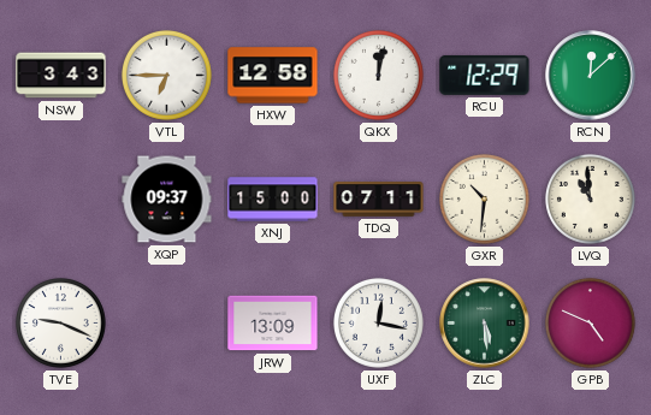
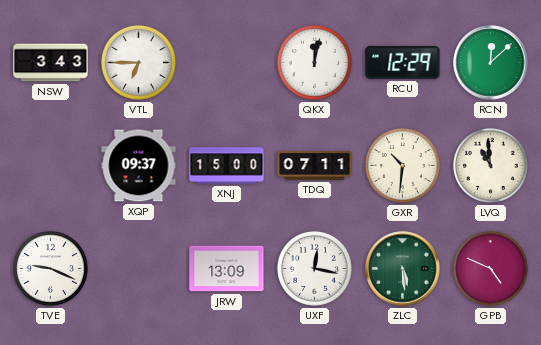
HXW: 12:58 -> none
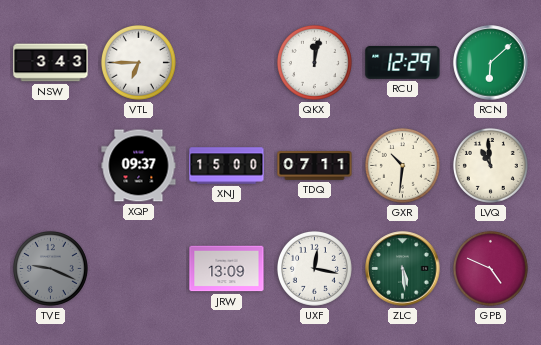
RCN: 12:08 -> 6:08
TVE dial: white -> grey
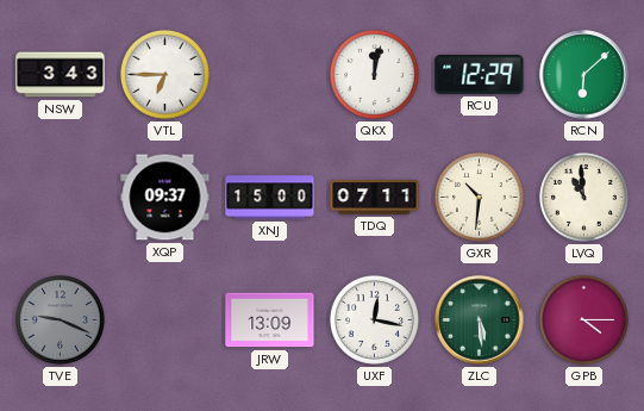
GPB: 4:49 -> 4:15
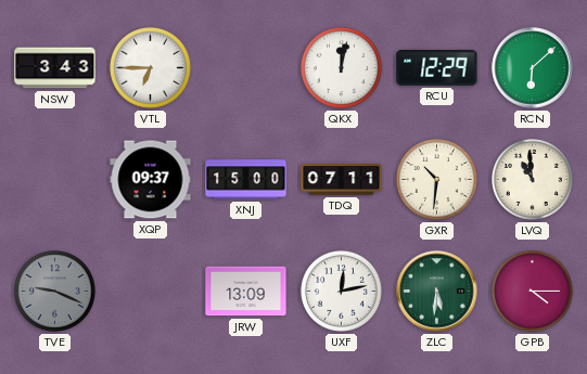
UXF: 12:17 -> 12:13
ZLC: 5:29 -> 5:31
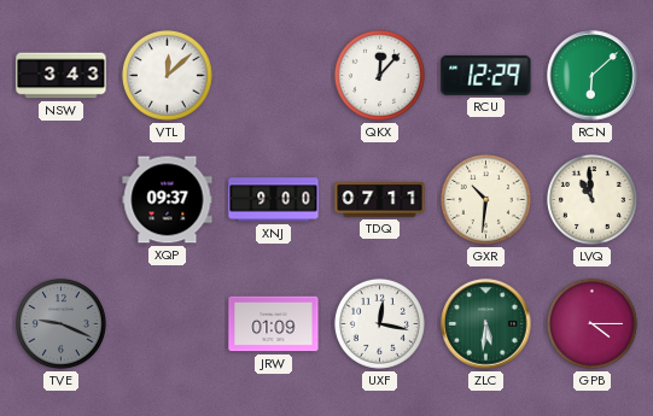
VTL: 6:45 -> 12:08
QKX: 12:02 -> 12:07
XNJ: 15:00 -> 9:00
JRW: 13:09 -> 01:09
UXF: 12:13 -> 12:17
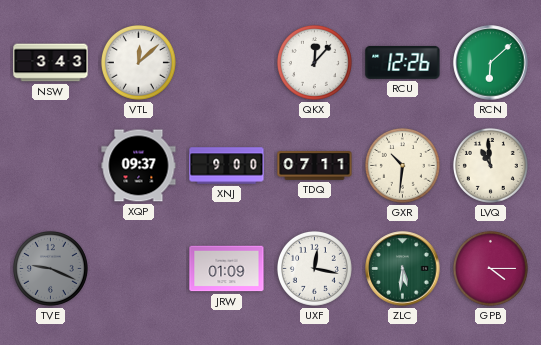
RCU: 12:29 -> 12:26
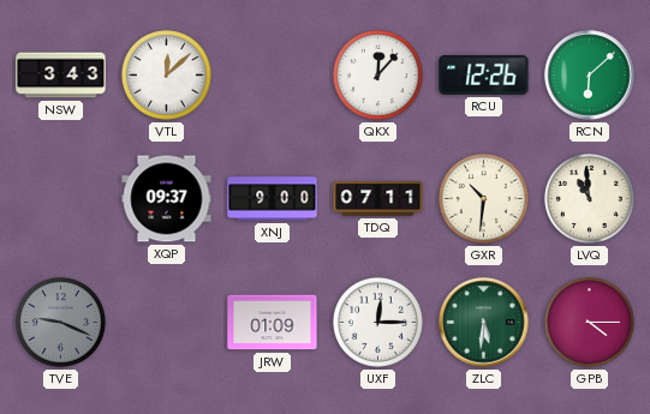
UXF: 12:17 -> 12:15
